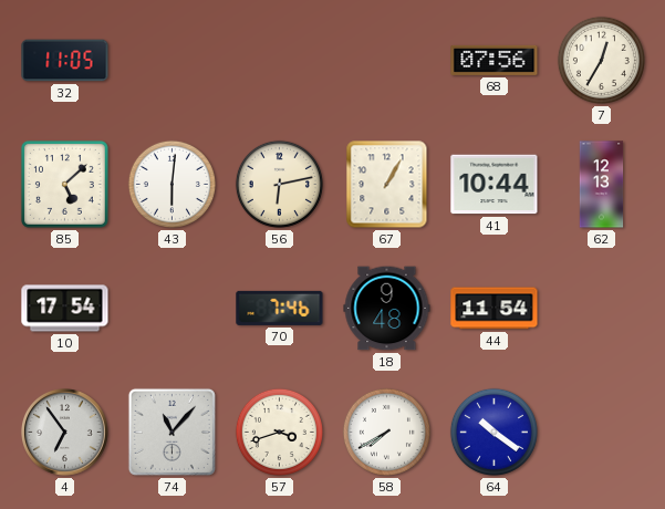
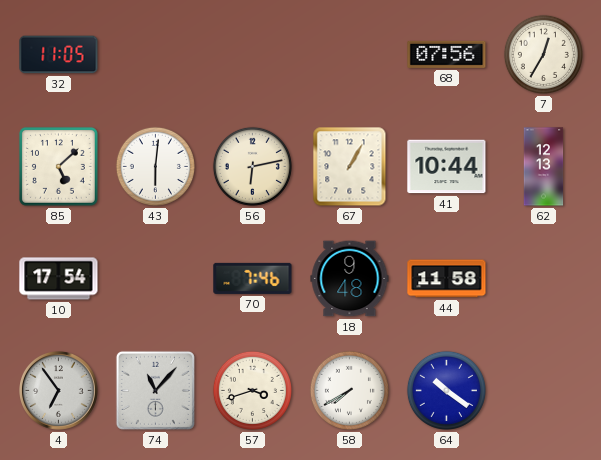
44: 11:54 -> 11:58
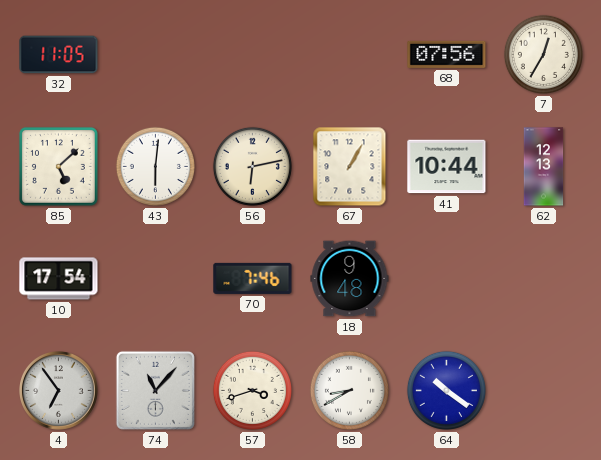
44: 11:58 -> none
58: 7:40 -> 8:40
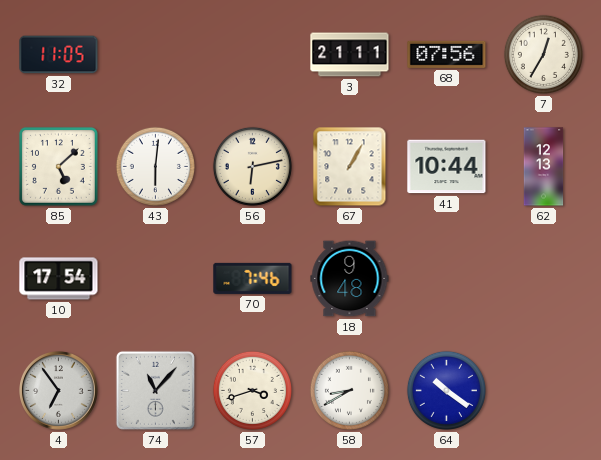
3: none -> 21:11
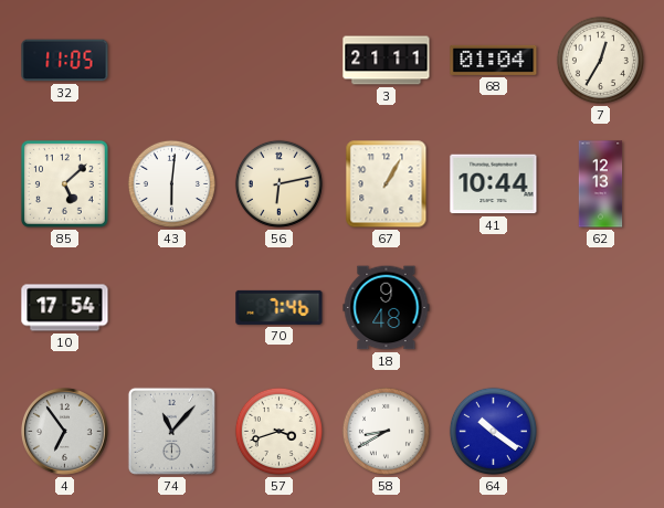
68: 07:56 -> 01:04
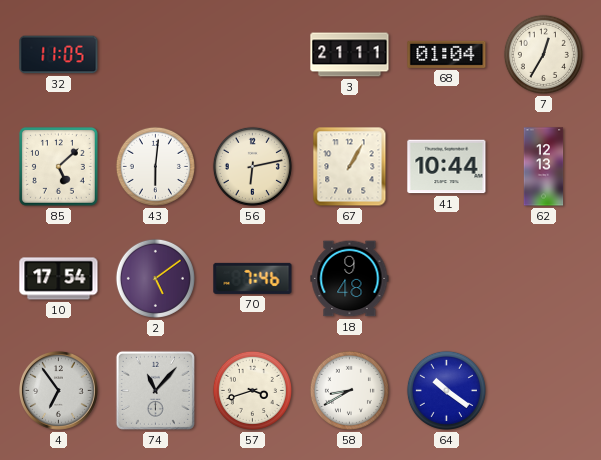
2: none -> 5:09
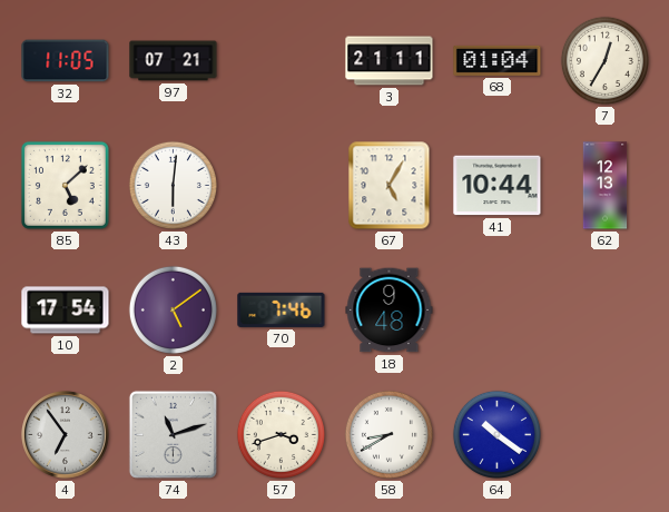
97: none -> 07:21
56: 6:13 -> none
67: 1:05 -> 5:05
74: 11:07 -> 11:12
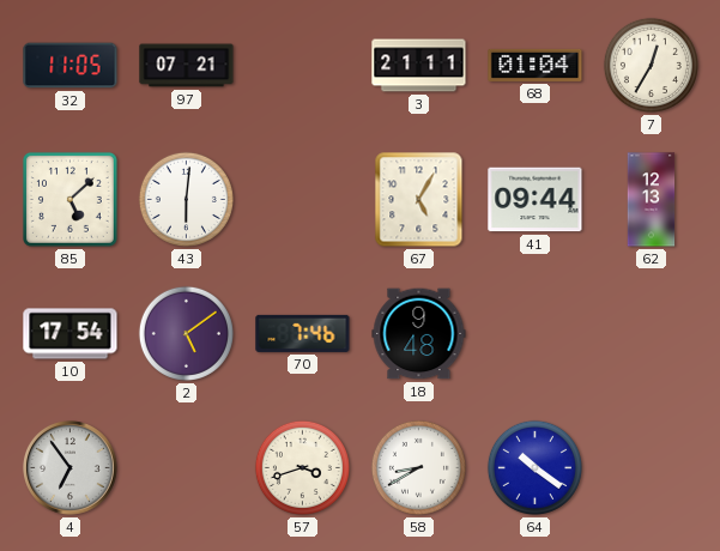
41: 10:44 -> 09:44
74: 11:12 -> none
